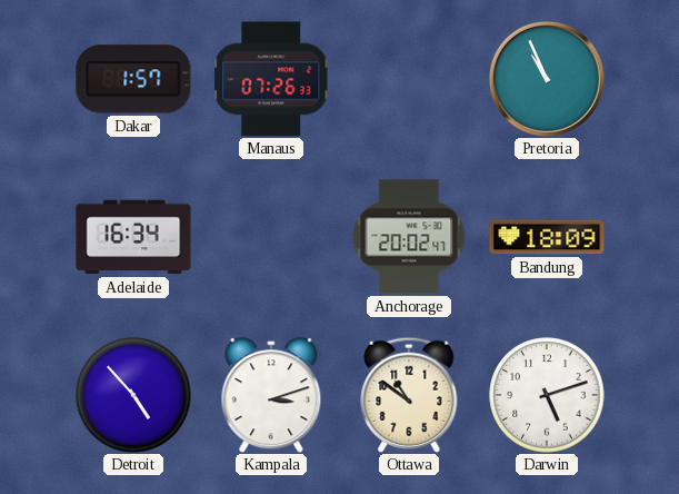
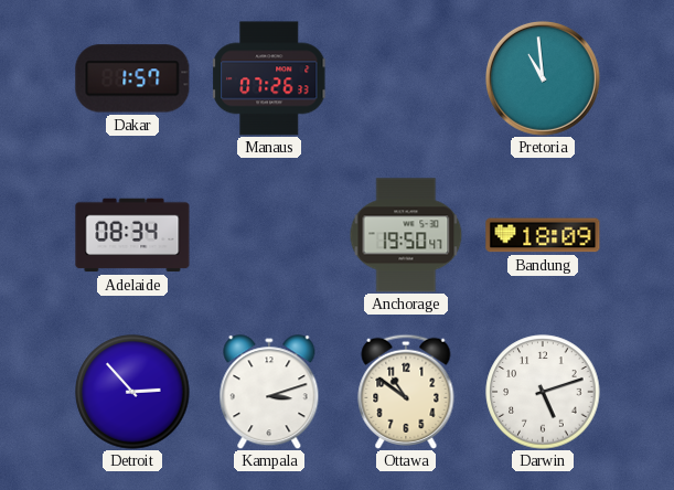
Pretoria: 10:56 -> 10:59
Adelaide: 16:34 -> 08:34
Anchorage: 20:02 -> 19:50
Detroit: 4:53 -> 2:53
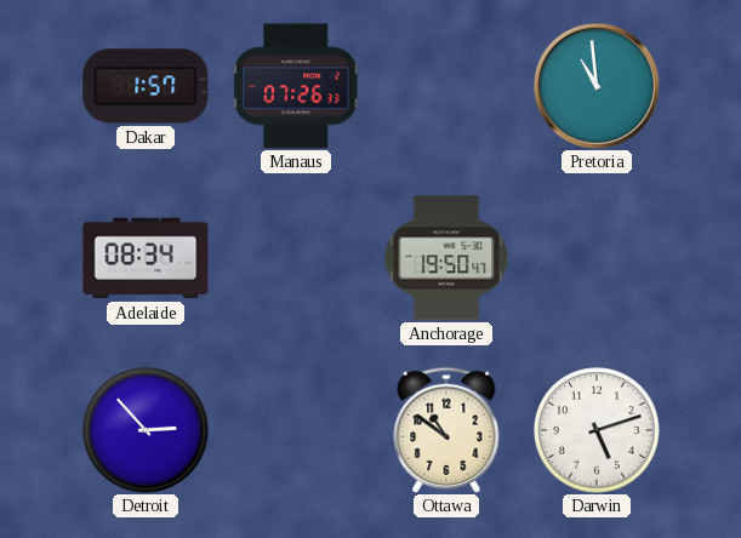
Bandung: 18:09 -> none
Kampala: 3:12 -> none
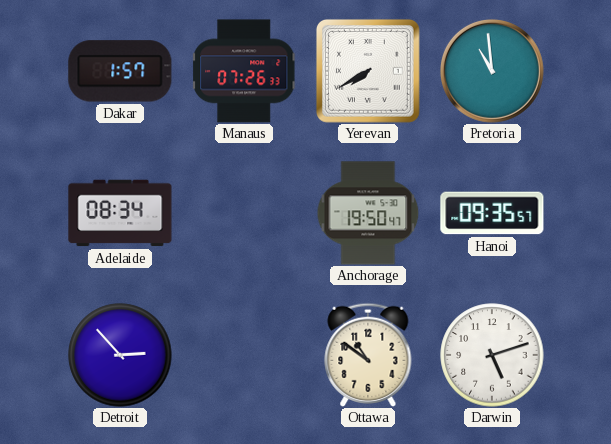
Yerevan: none -> 7:40
Hanoi: none -> 09:35
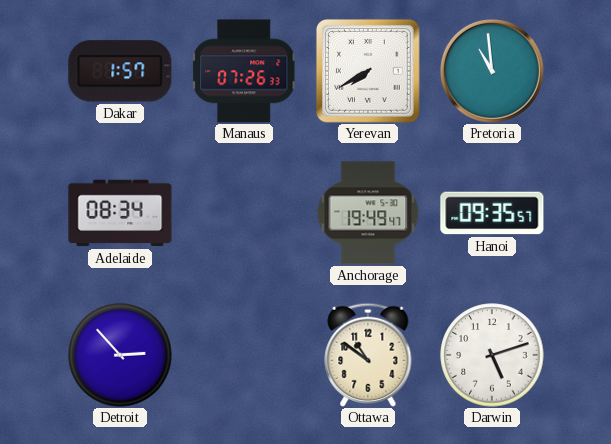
Anchorage: 19:50 -> 19:49
